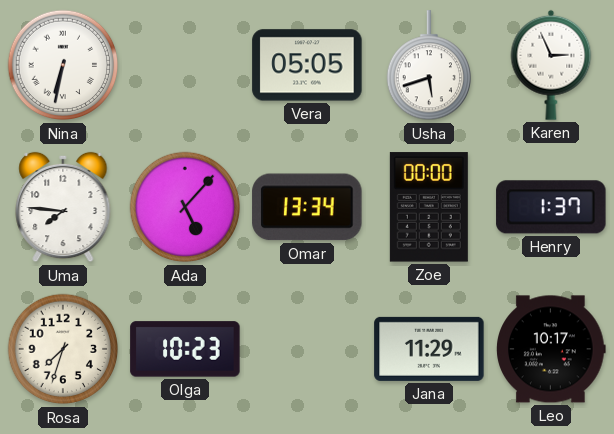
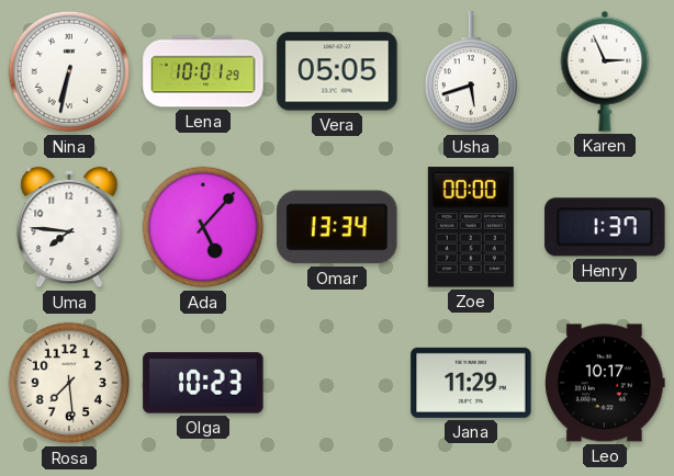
Lena: none -> 10:01
Rosa: 7:33 -> 7:29
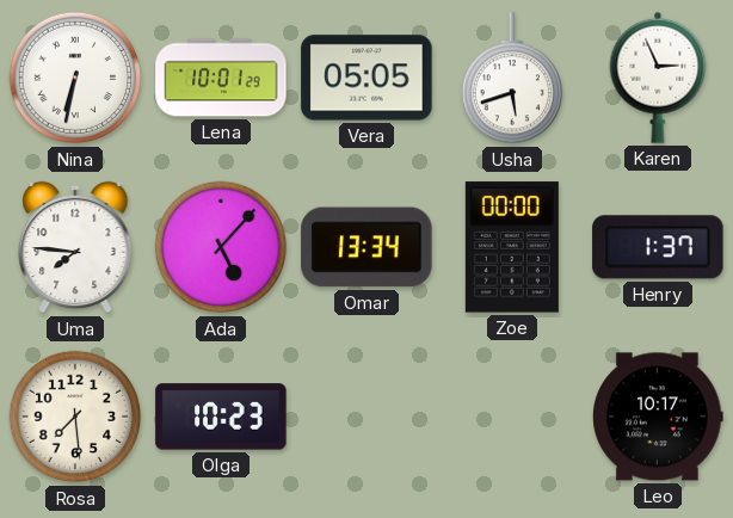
Jana: 11:29 -> none
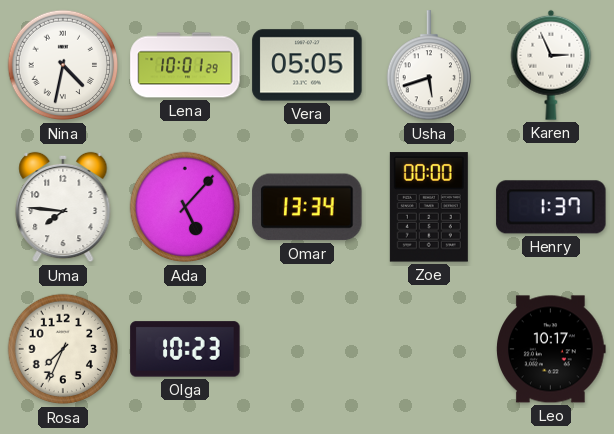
Nina: 6:32 -> 4:32
Rosa: 7:29 -> 7:34
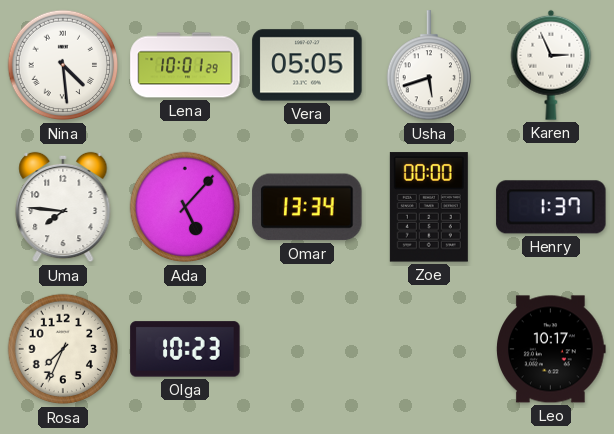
Nina: 4:32 -> 4:29
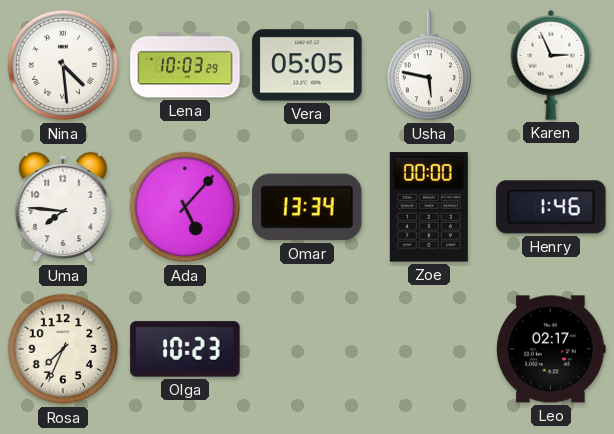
Lena: 10:01 -> 10:03
Usha: 5:42 -> 5:47
Henry: 1:37 -> 1:46
Leo: 10:17 -> 02:17
